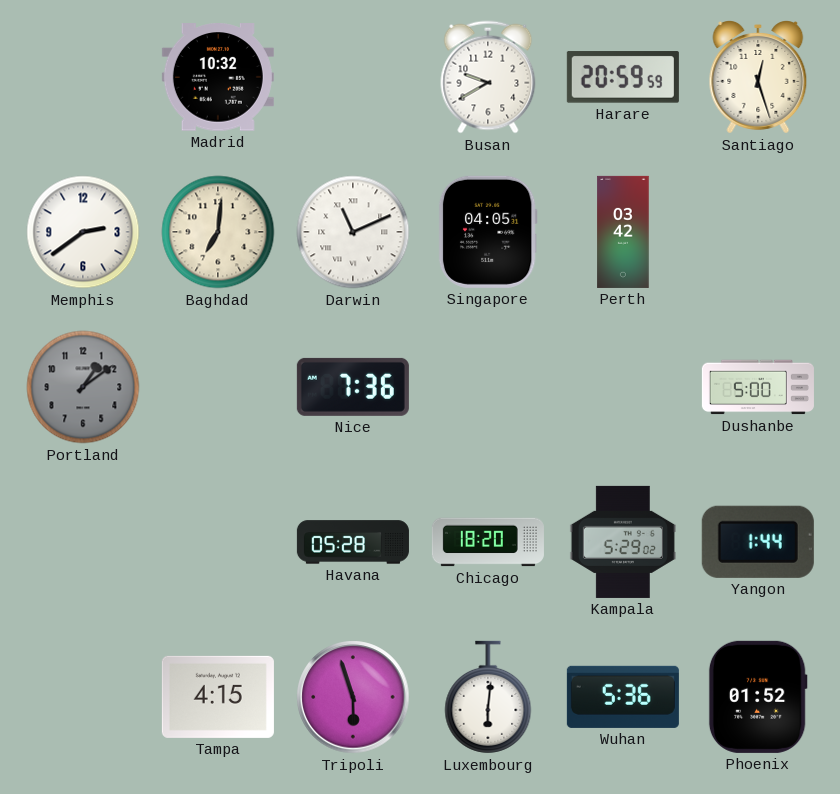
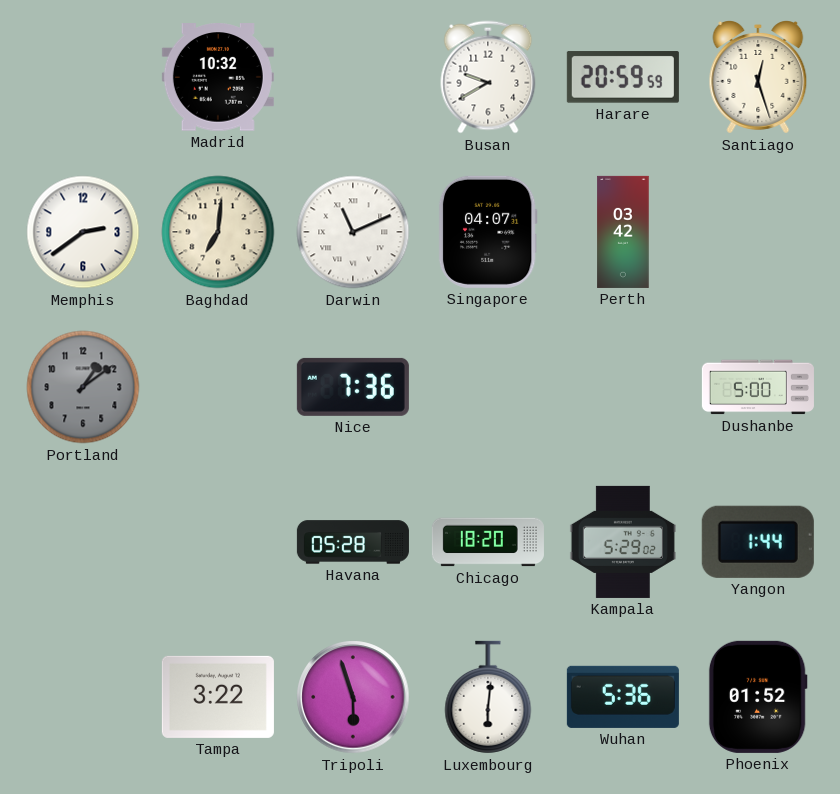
Singapore: 04:05 -> 04:07
Tampa: 4:15 -> 3:22
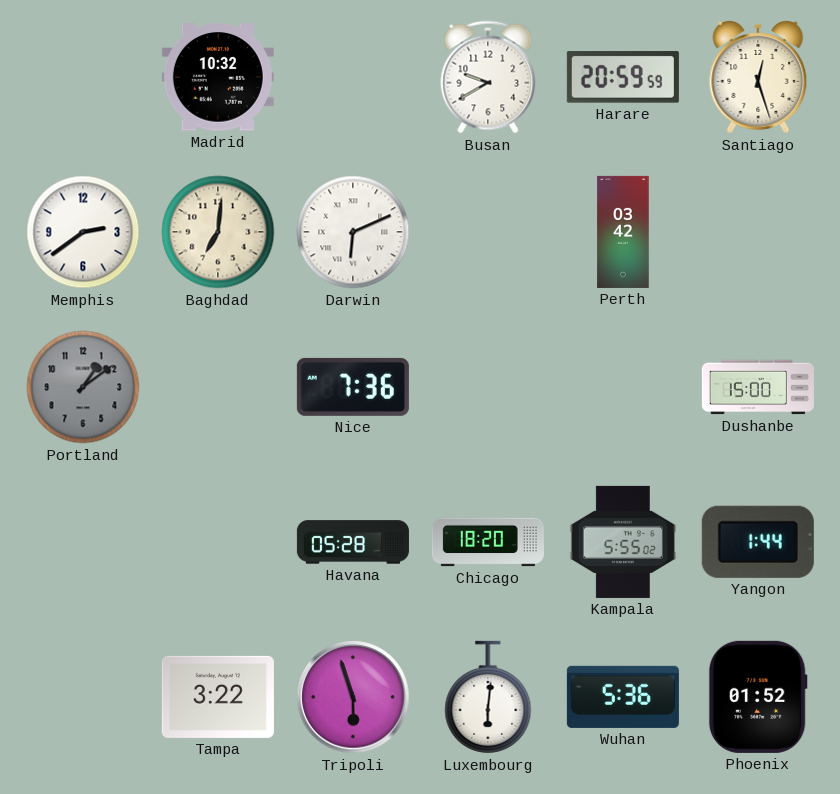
Darwin: 11:11 -> 6:11
Singapore: 04:07 -> none
Dushanbe: 5:00 -> 15:00
Kampala: 5:29 -> 5:55
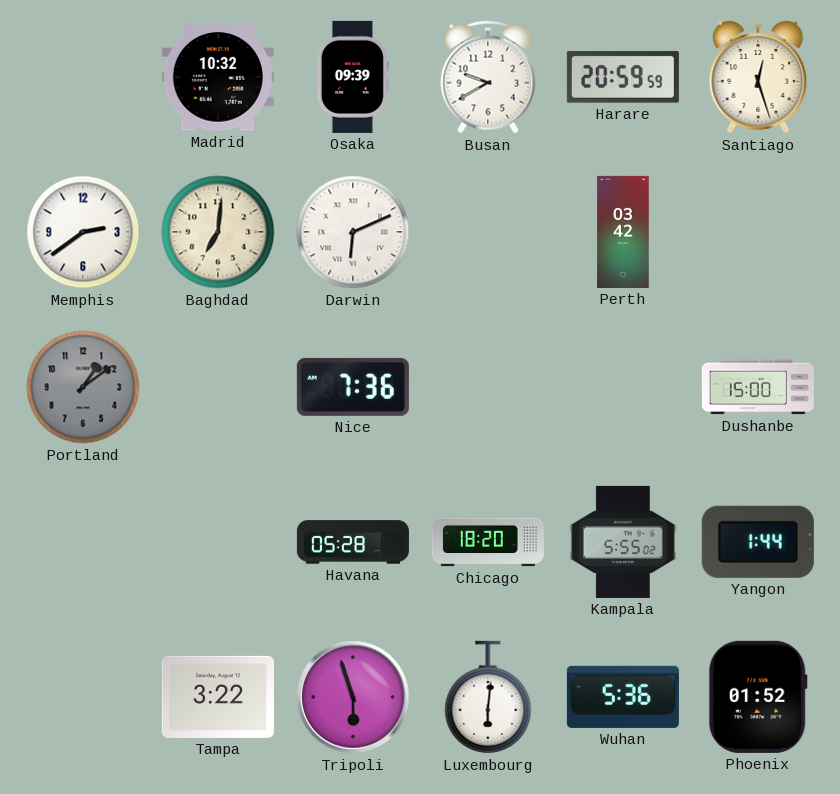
Osaka: none -> 09:39
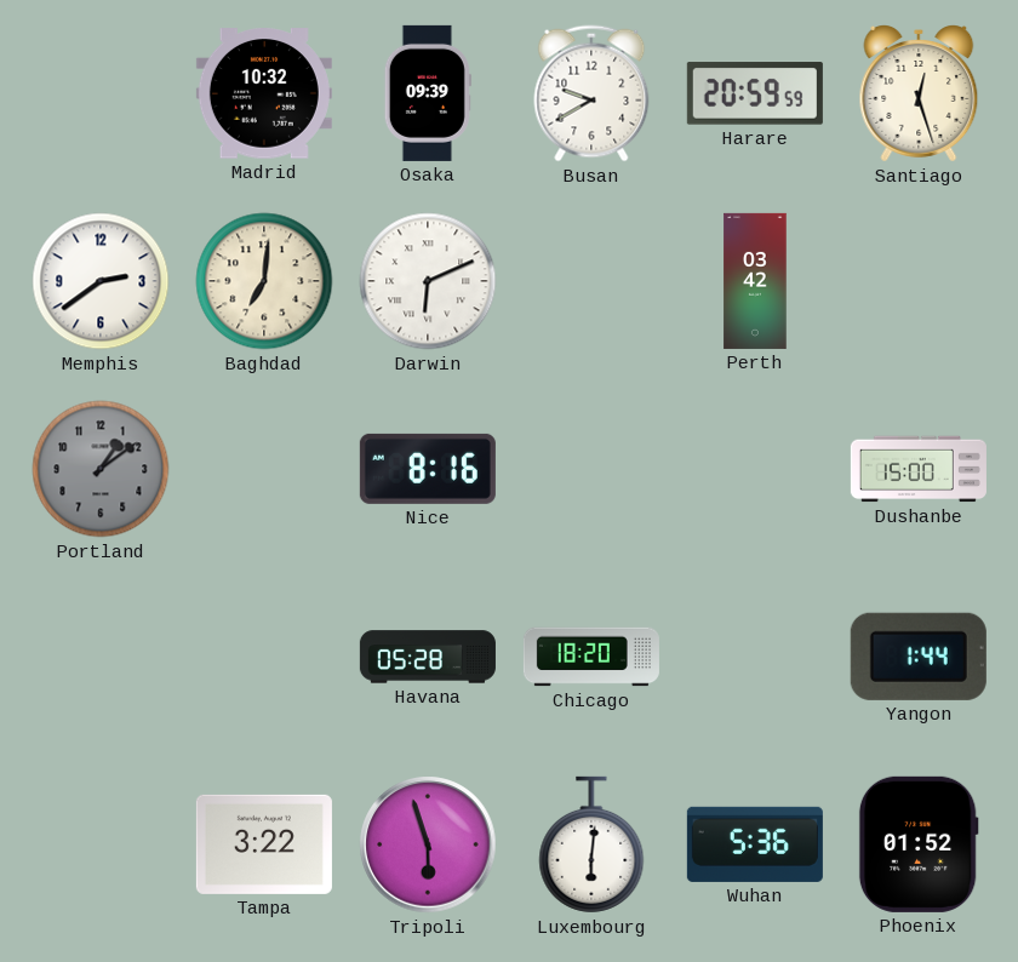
Nice: 7:36 -> 8:16
Kampala: 5:55 -> none
